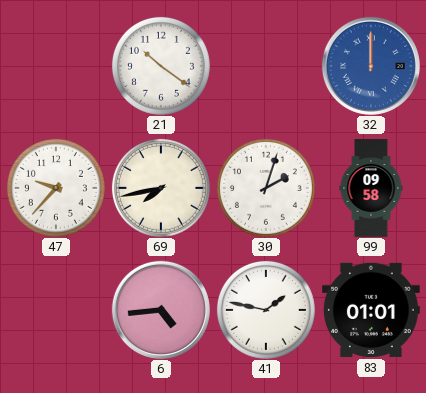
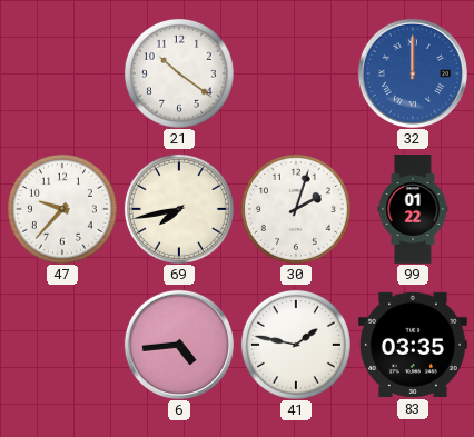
99: 09:58 -> 01:22
83: 01:01 -> 03:35
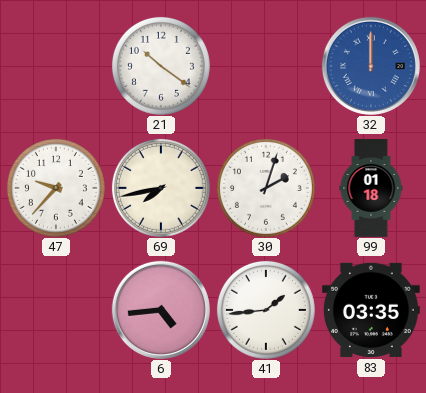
99: 01:22 -> 01:18
41: 1:47 -> 1:44
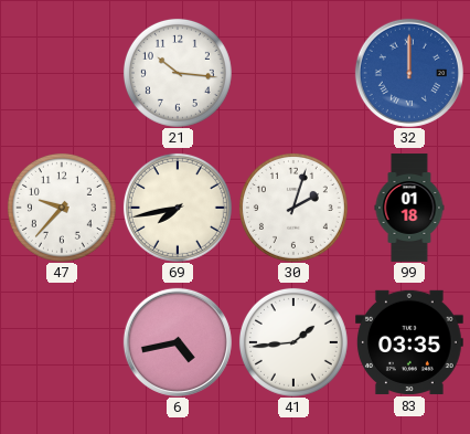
21: 10:21 -> 10:16
6: 4:44 -> 4:43
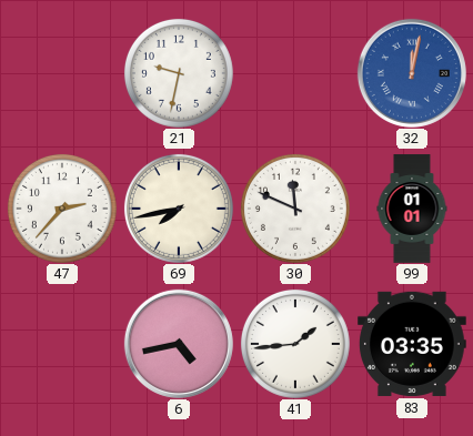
21: 10:16 -> 9:32
32: 12:00 -> 12:02
47: 9:37 -> 2:37
30: 2:03 -> 11:49
99: 01:18 -> 01:01
